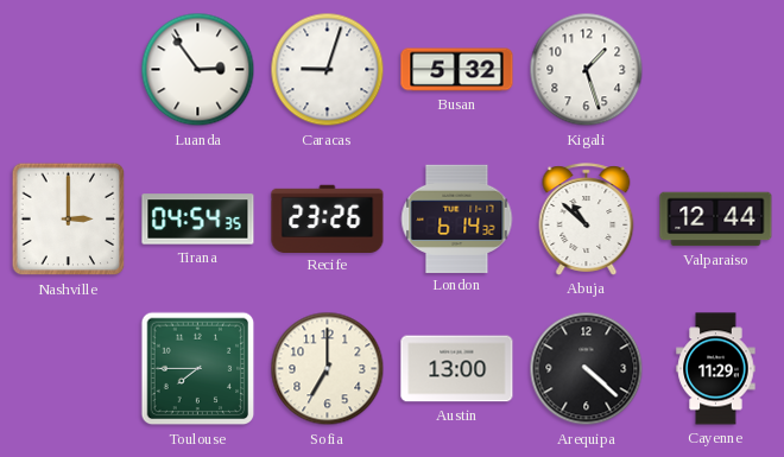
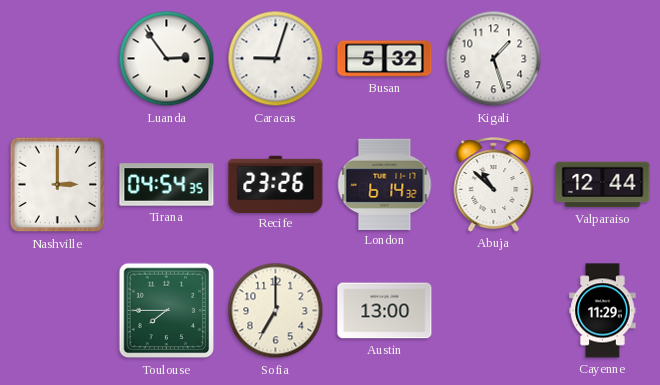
Arequipa: 4:22 -> none
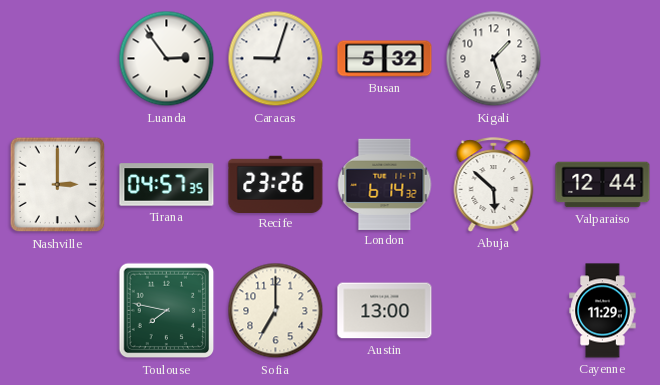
Tirana: 04:54 -> 04:57
Abuja: 10:52 -> 5:52
Toulouse: 7:45 -> 7:47
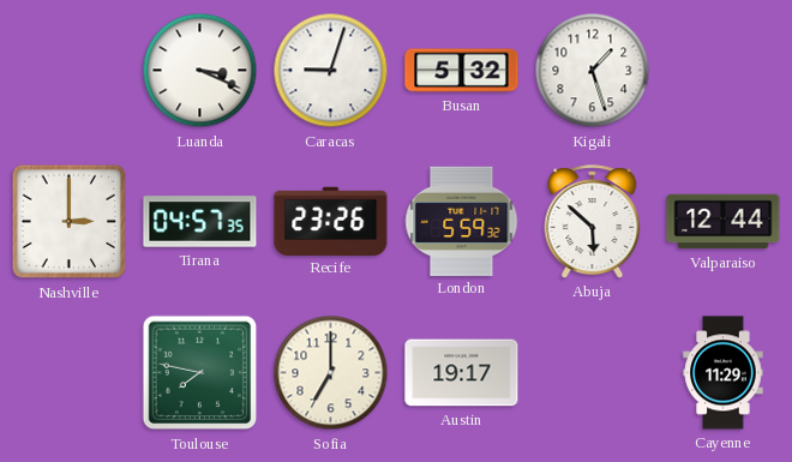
Luanda: 2:54 -> 3:19
London: 6:14 -> 5:59
Austin: 13:00 -> 19:17
